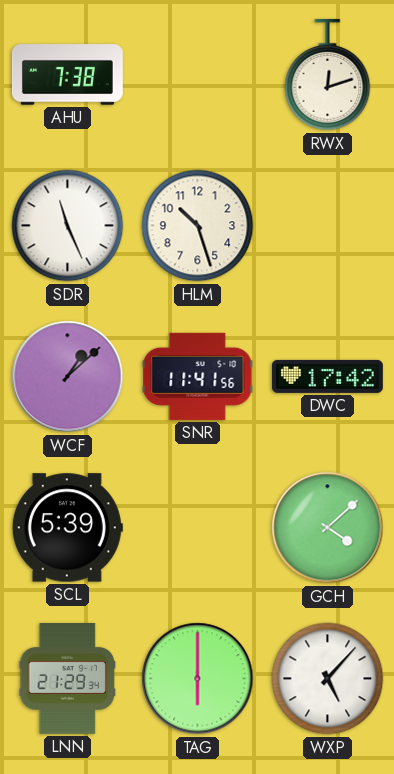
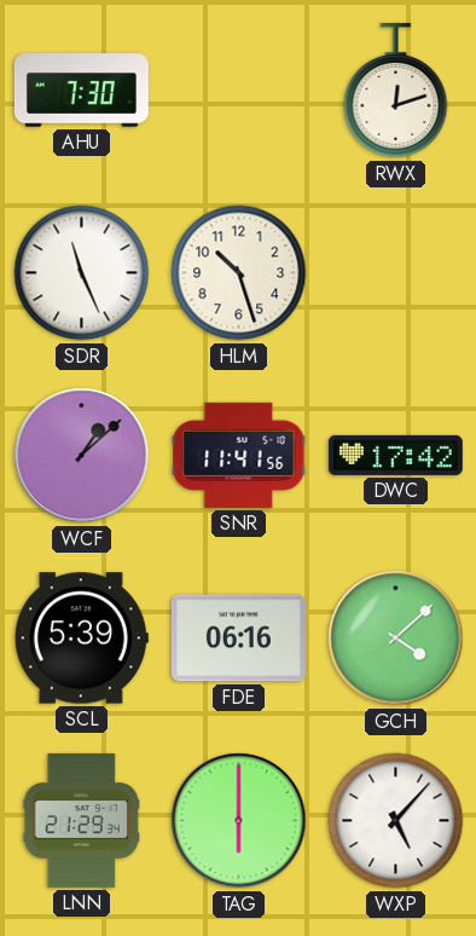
AHU: 7:38 -> 7:30
FDE: none -> 06:16
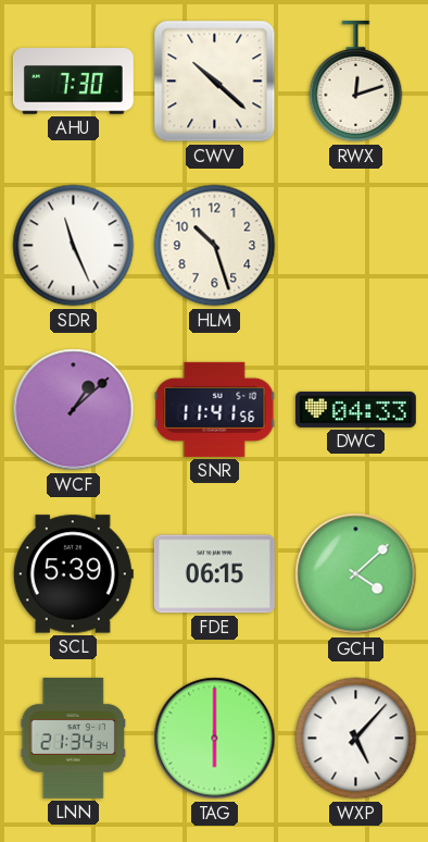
CWV: none -> 10:22
DWC: 17:42 -> 04:33
FDE: 06:16 -> 06:15
LNN: 21:29 -> 21:34
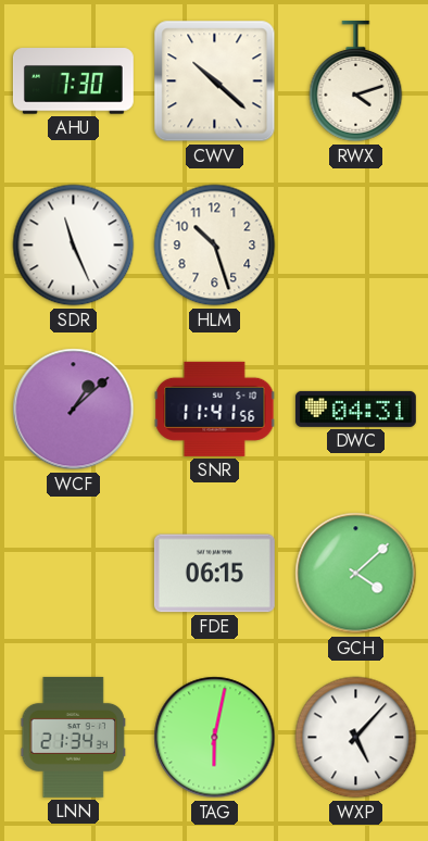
RWX: 12:12 -> 4:12
DWC: 04:33 -> 04:31
SCL: 5:39 -> none
TAG: 6:00 -> 6:02
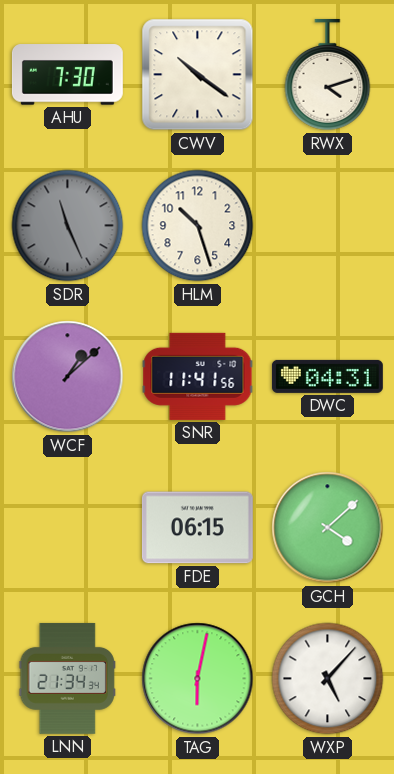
CWV: 10:22 -> 10:21
SDR dial: white -> grey
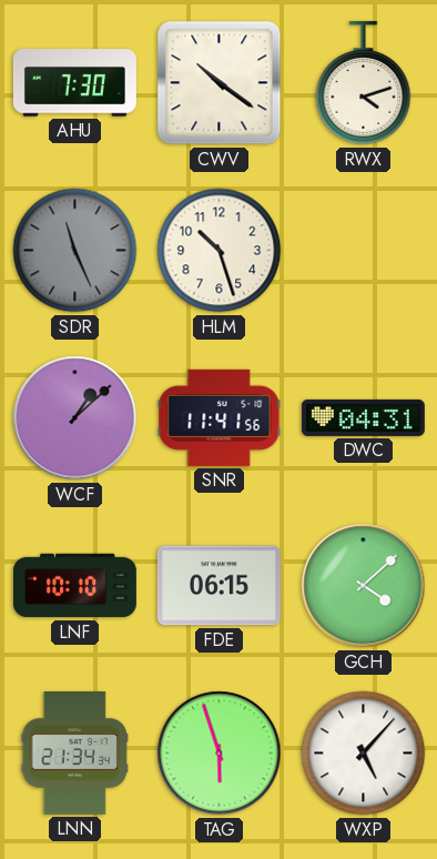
LNF: none -> 10:10
TAG: 6:02 -> 5:57
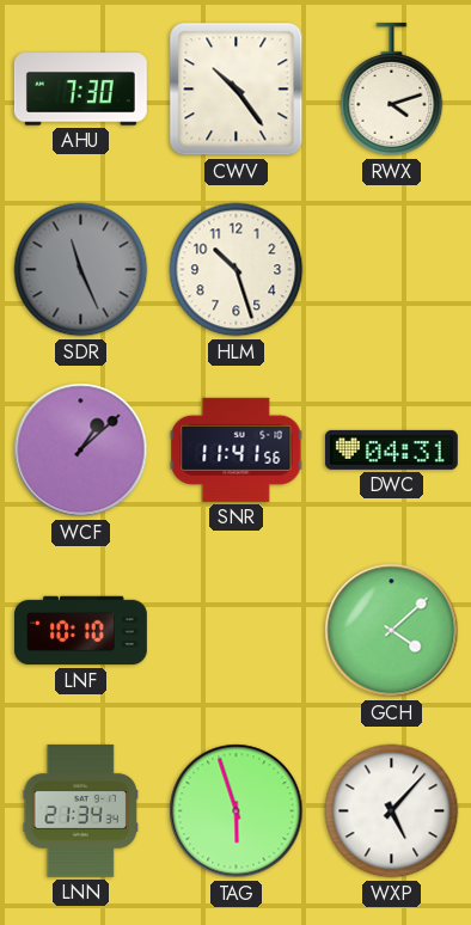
CWV: 10:21 -> 10:24
FDE: 06:15 -> none
